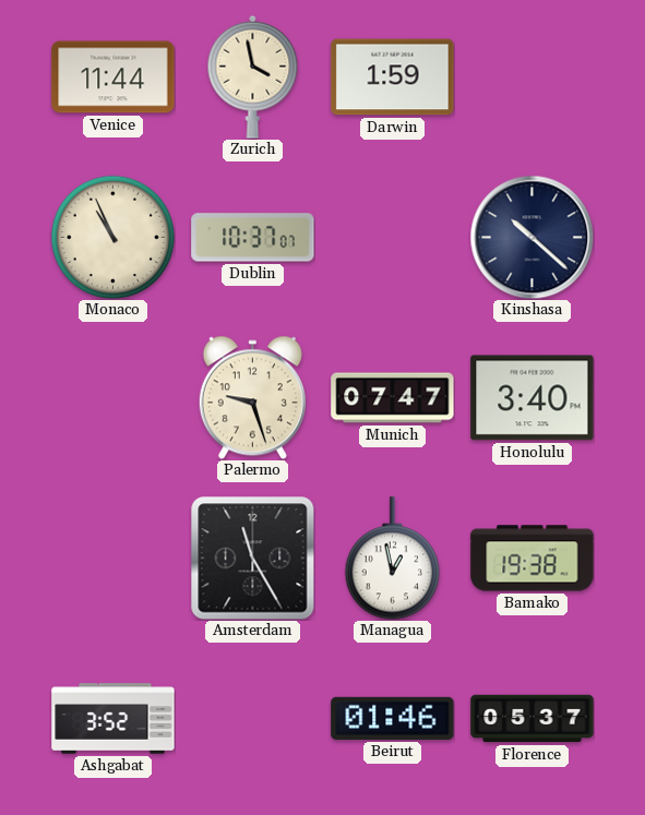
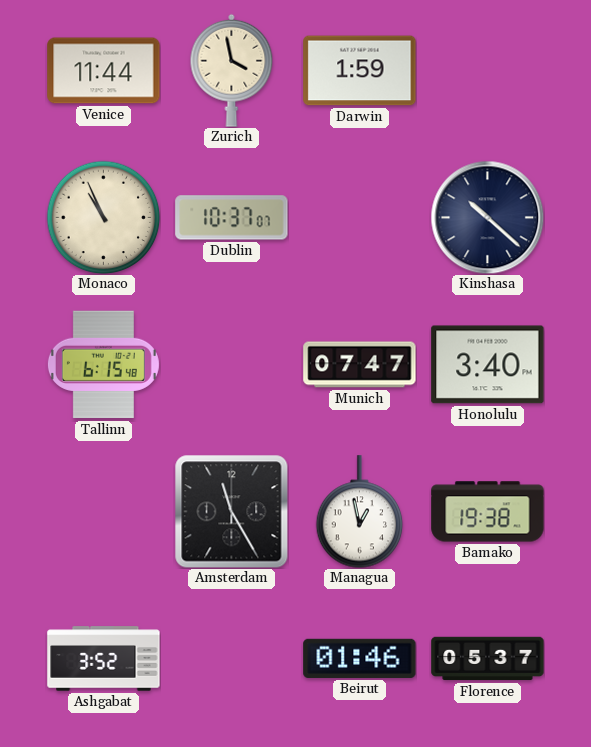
Tallinn: none -> 6:15
Palermo: 9:27 -> none
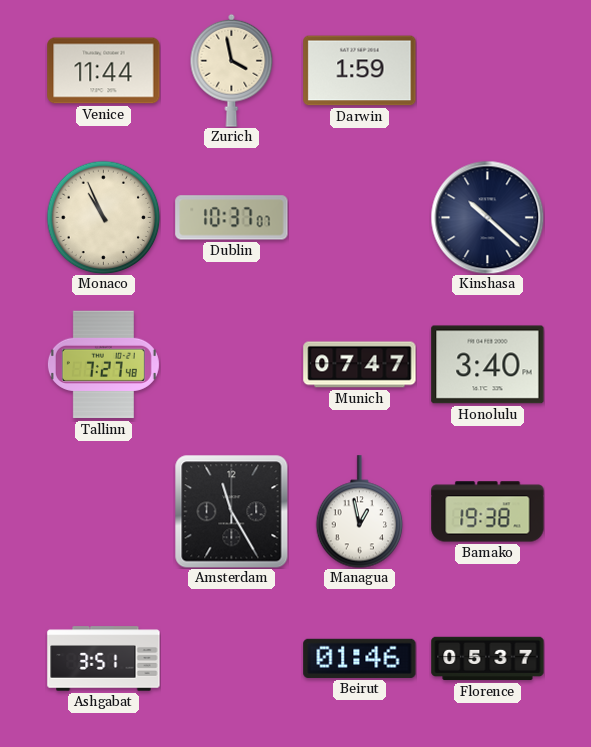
Tallinn: 6:15 -> 7:27
Ashgabat: 3:52 -> 3:51
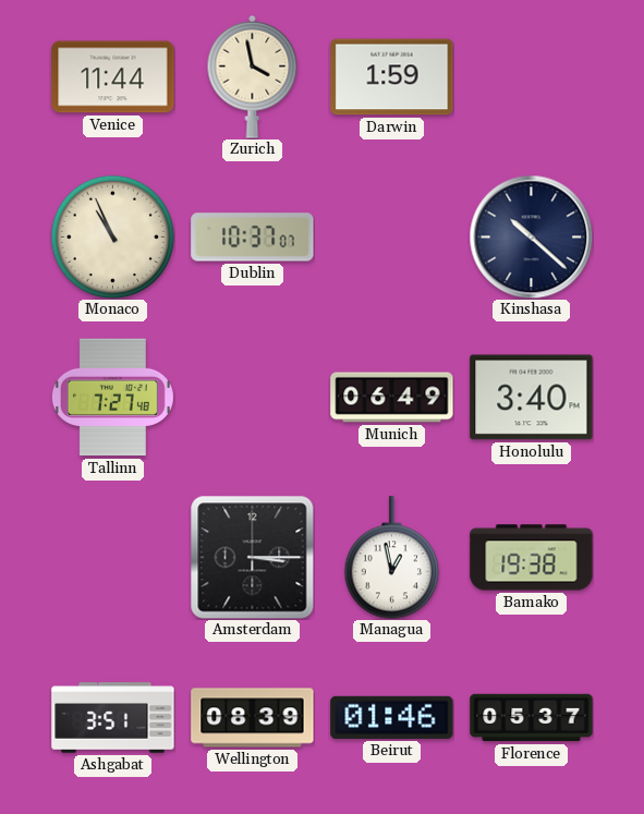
Munich: 07:47 -> 06:49
Amsterdam: 11:25 -> 3:15
Wellington: none -> 08:39
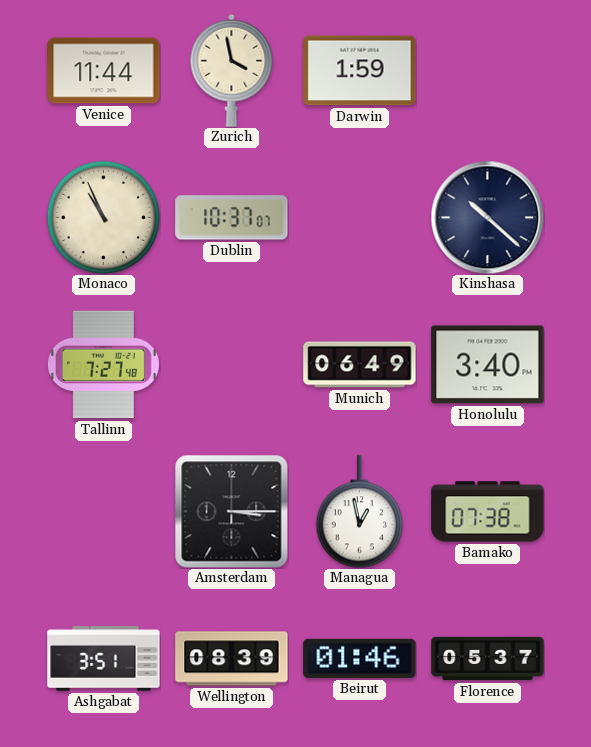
Bamako: 19:38 -> 07:38
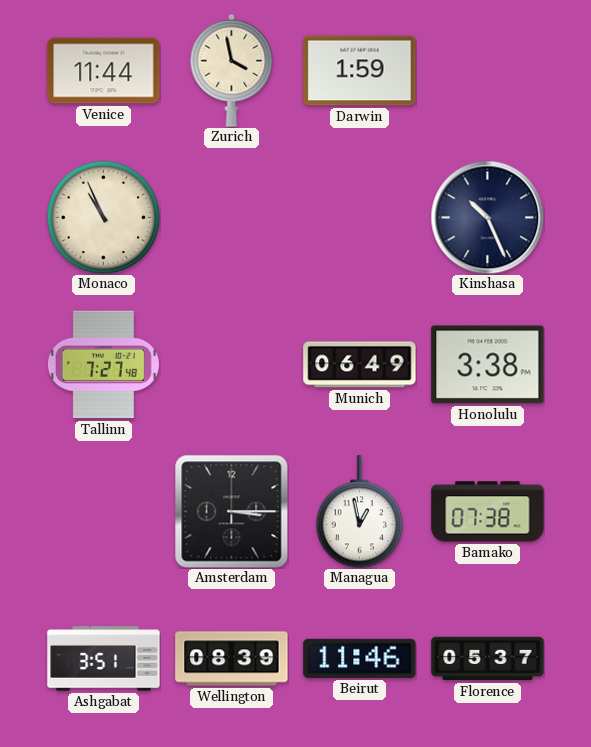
Dublin: 10:37 -> none
Kinshasa: 10:22 -> 10:26
Honolulu: 3:40 -> 3:38
Beirut: 01:46 -> 11:46
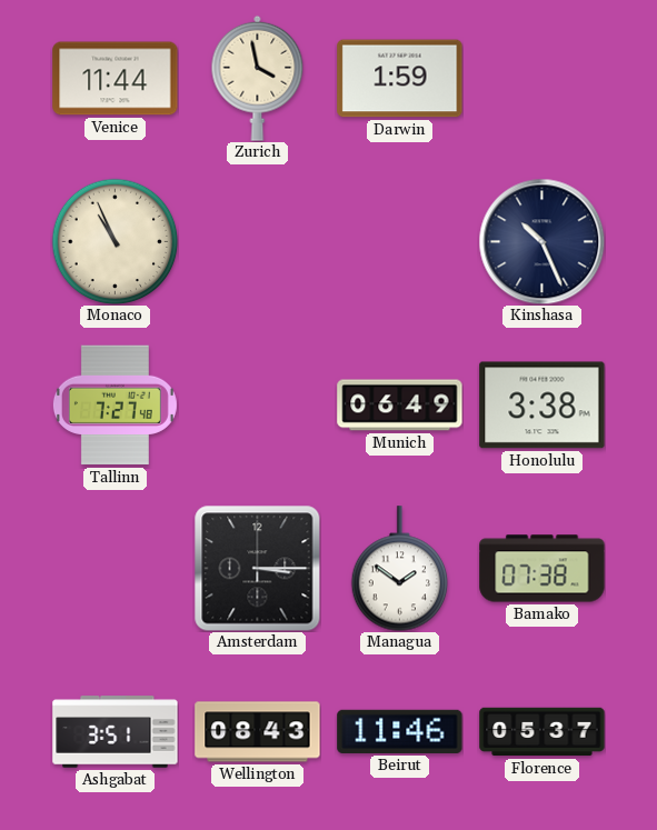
Managua: 12:58 -> 1:51
Wellington: 08:39 -> 08:43
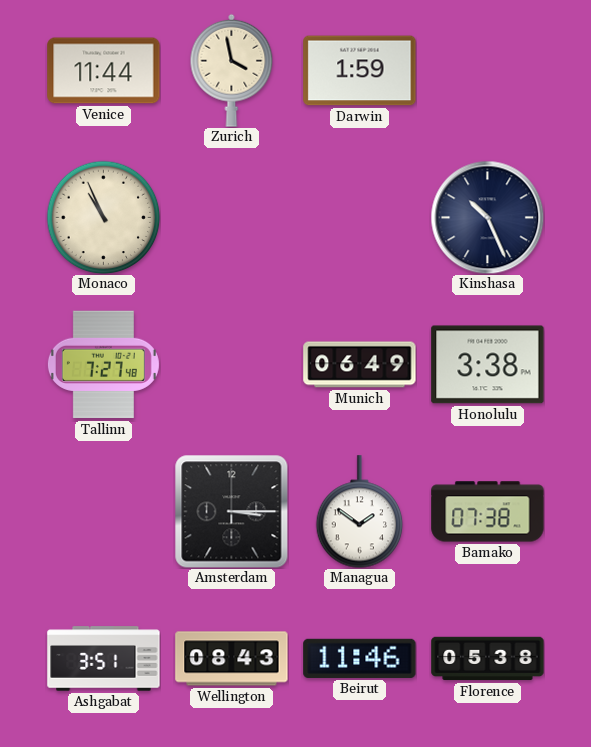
Florence: 05:37 -> 05:38
